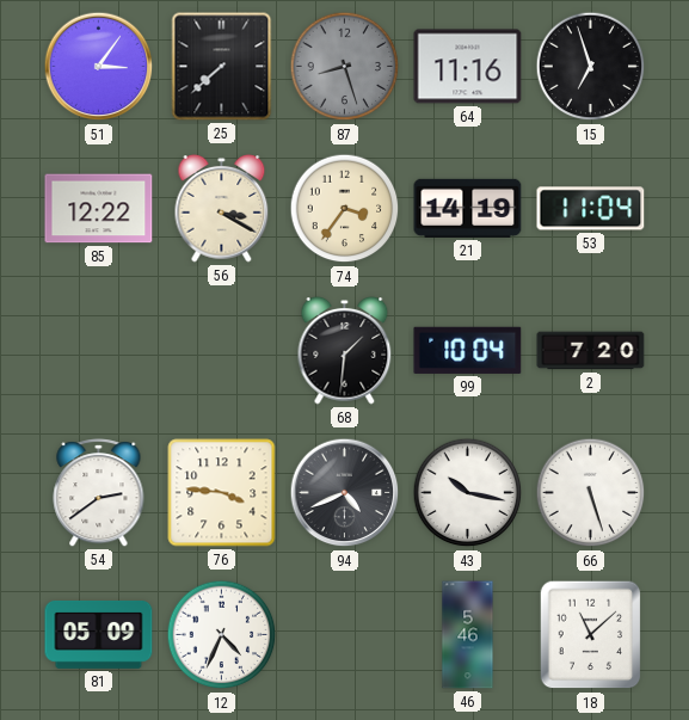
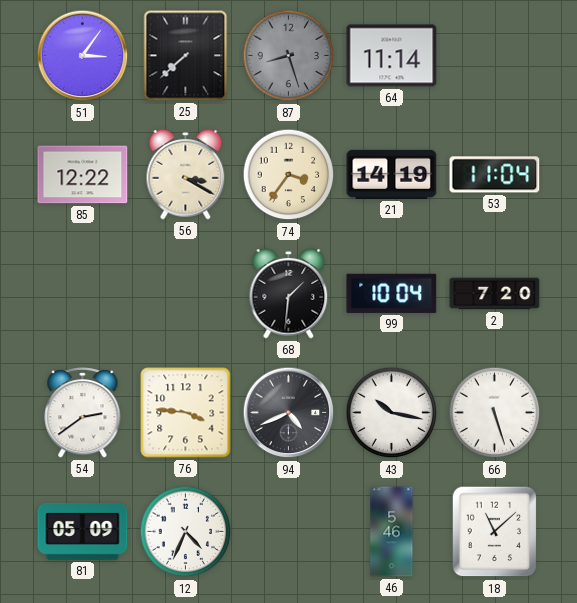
64: 11:16 -> 11:14
15: 6:57 -> none
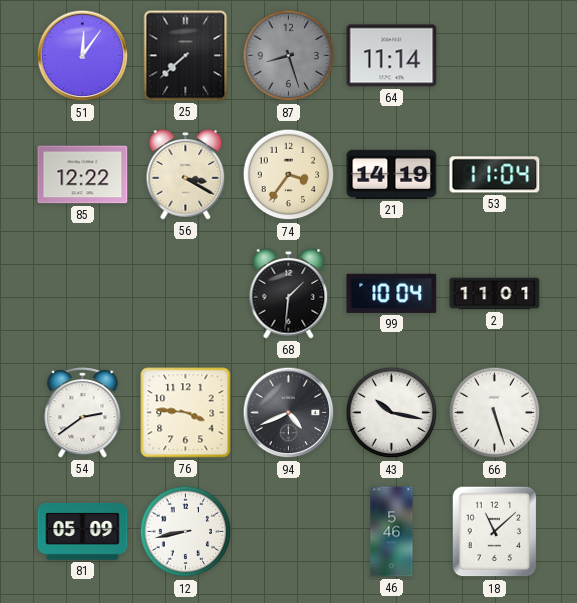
51: 3:06 -> 12:06
2: 7:20 -> 11:01
12: 4:34 -> 8:43
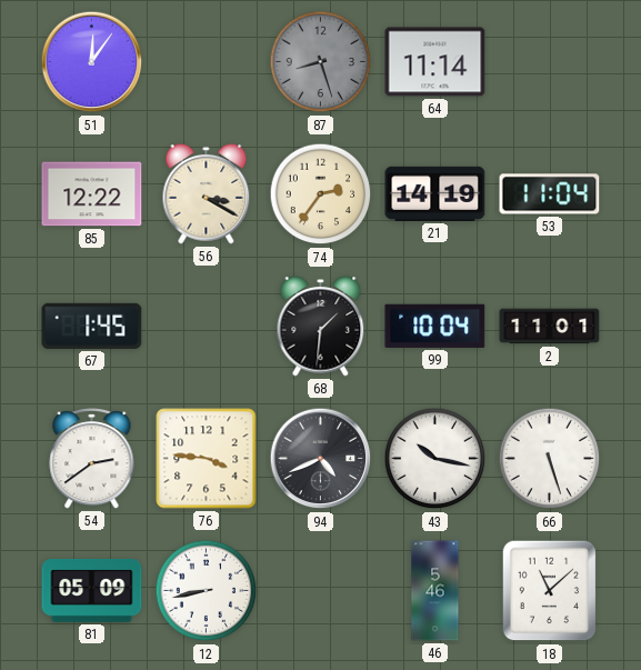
25: 7:38 -> none
74: 3:36 -> 2:36
67: none -> 1:45
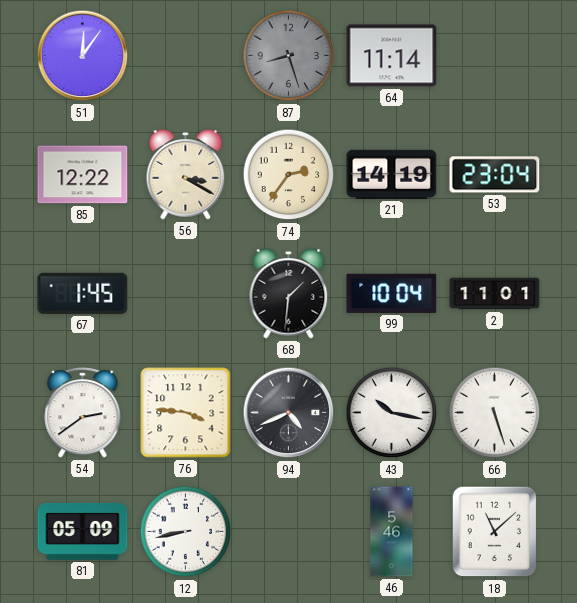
53: 11:04 -> 23:04
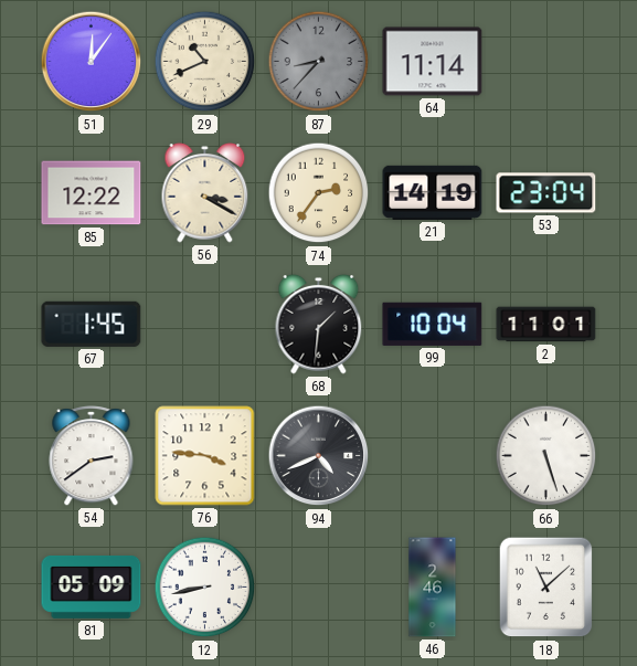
29: none -> 10:41
87: 8:27 -> 8:37
43: 10:17 -> none
46: 5:46 -> 2:46
